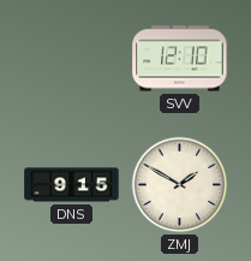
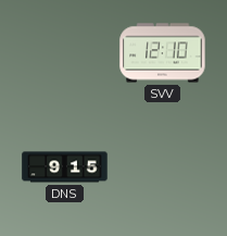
ZMJ: 1:50 -> none
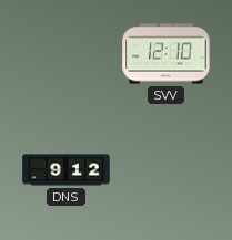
DNS: 9:15 -> 9:12
